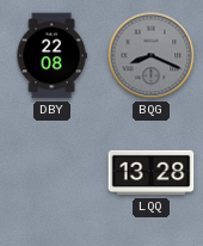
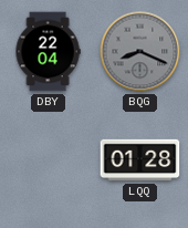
DBY: 22:08 -> 22:04
LQQ: 13:28 -> 01:28
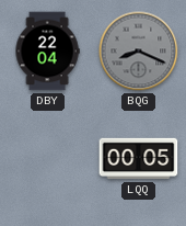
LQQ: 01:28 -> 00:05
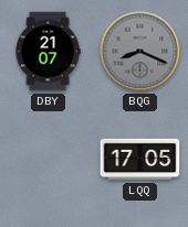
DBY: 22:04 -> 21:07
LQQ: 00:05 -> 17:05
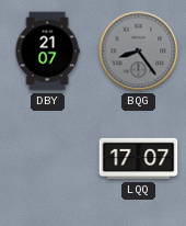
BQG: 8:19 -> 8:24
LQQ: 17:05 -> 17:07
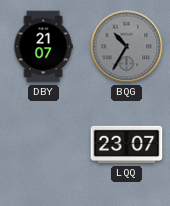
BQG: 8:24 -> 10:35
LQQ: 17:07 -> 23:07
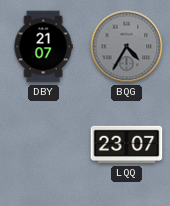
BQG: 10:35 -> 4:35
